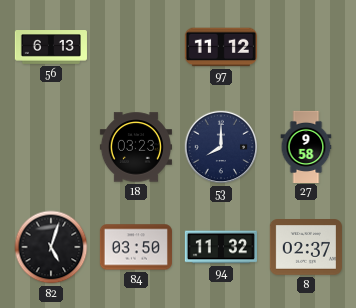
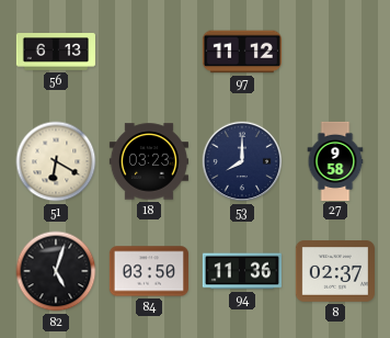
51: none -> 6:20
94: 11:32 -> 11:36
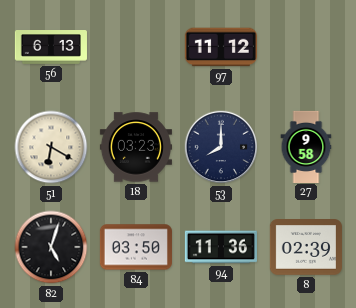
8: 02:37 -> 02:39
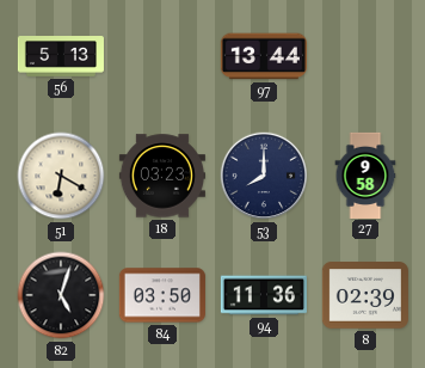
56: 6:13 -> 5:13
97: 11:12 -> 13:44
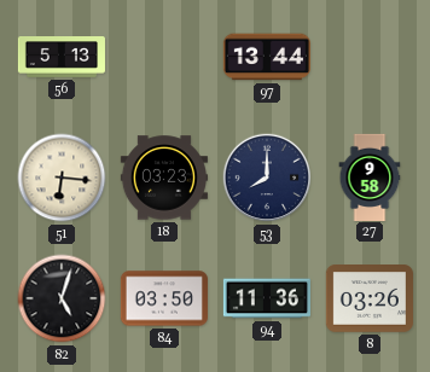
51: 6:20 -> 6:16
8: 02:39 -> 03:26
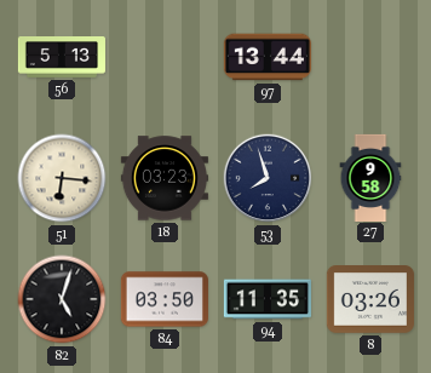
53: 8:00 -> 7:57
94: 11:36 -> 11:35
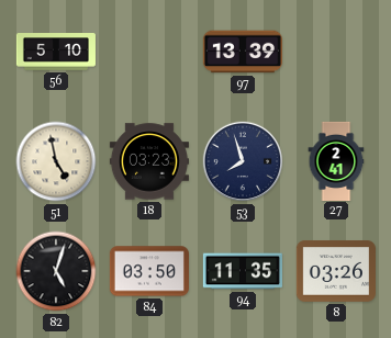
56: 5:13 -> 5:10
97: 13:44 -> 13:39
51: 6:16 -> 4:58
27: 9:58 -> 2:41
